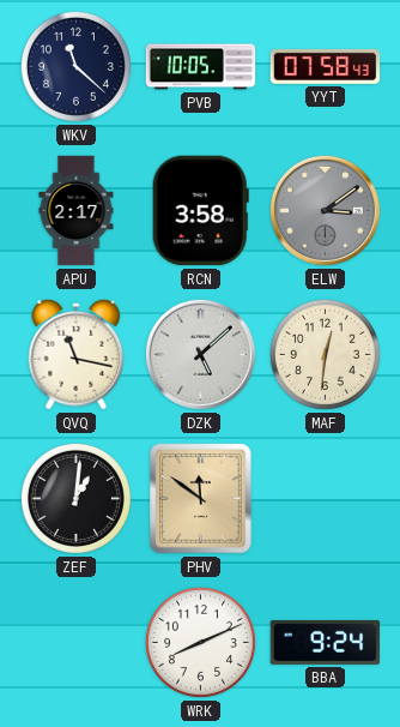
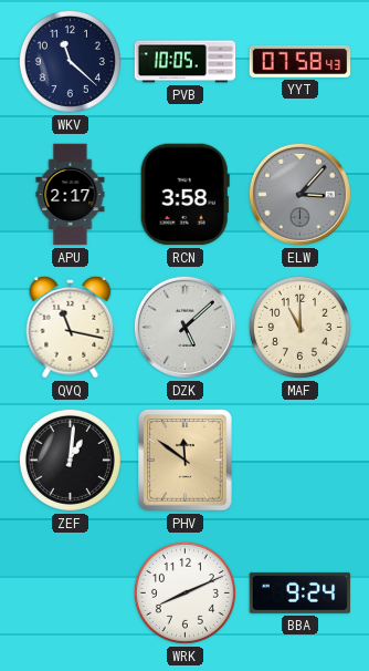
ELW: 3:09 -> 3:07
MAF: 12:31 -> 11:00
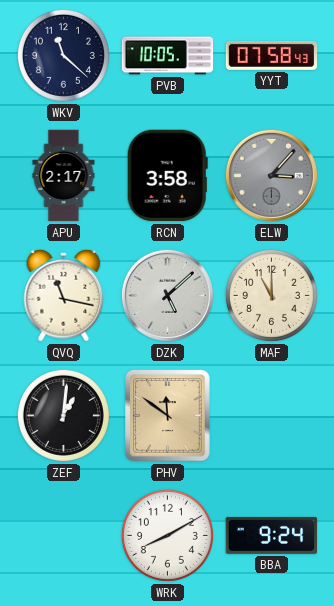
WRK: 8:11 -> 8:10
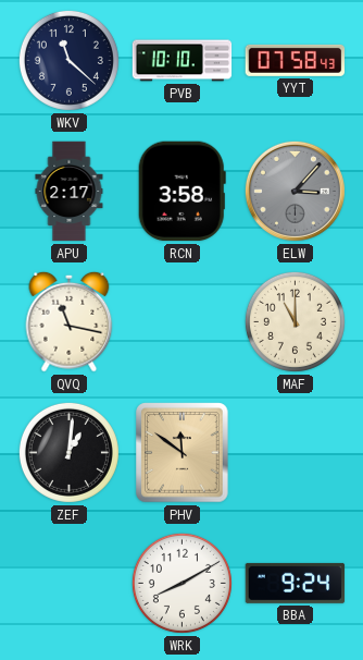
PVB: 10:05 -> 10:10
DZK: 5:08 -> none
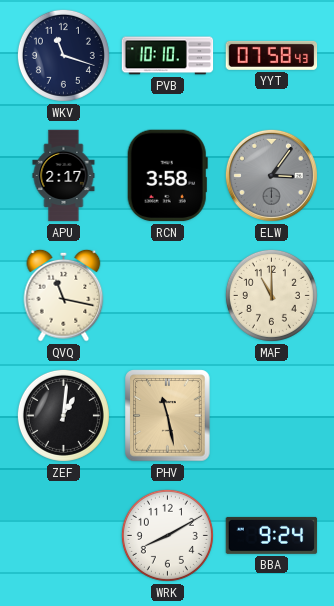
WKV: 11:22 -> 11:18
ELW: 3:07 -> 3:06
PHV: 11:51 -> 11:28
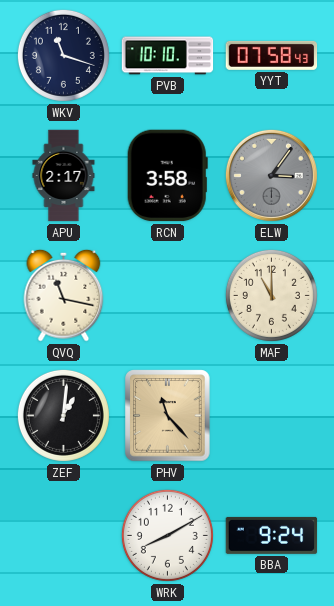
PHV: 11:28 -> 11:23
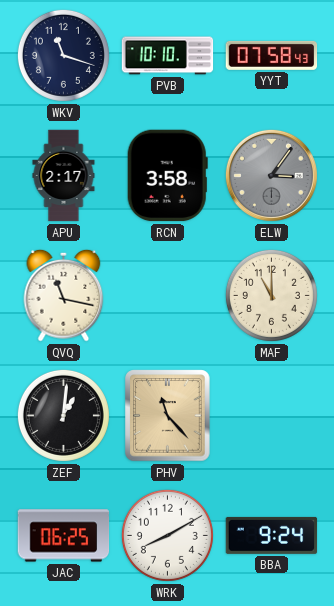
JAC: none -> 06:25
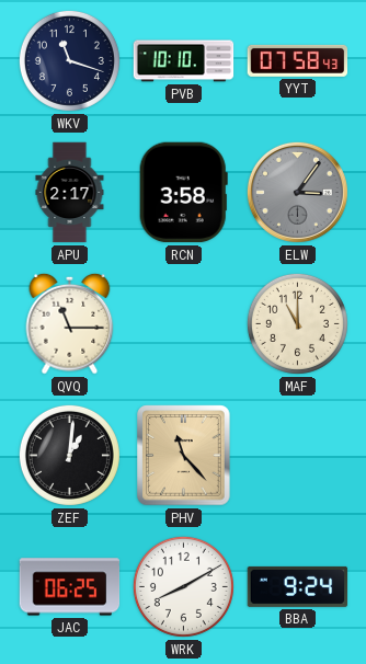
QVQ: 11:17 -> 11:15
